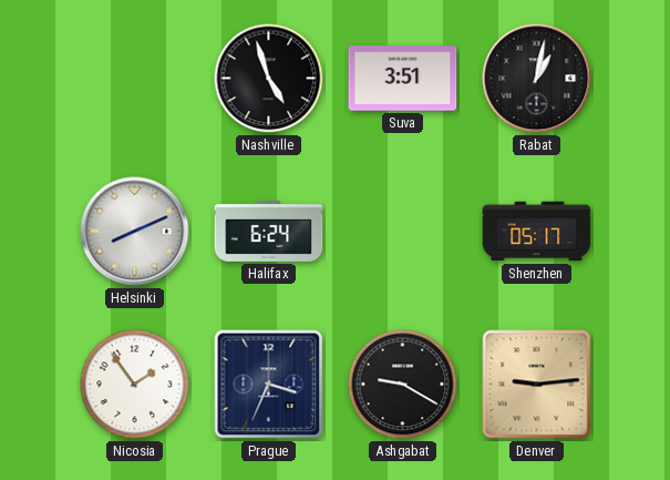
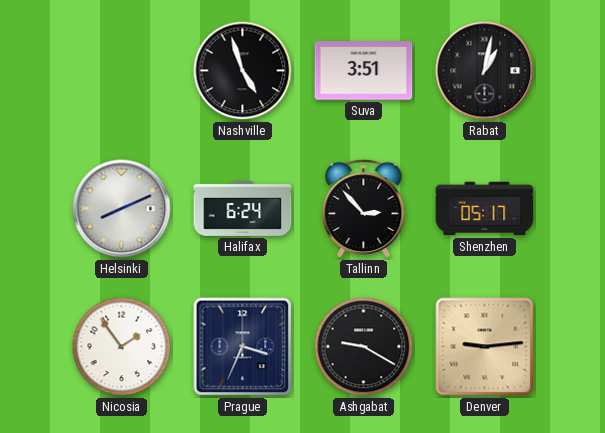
Tallinn: none -> 2:53
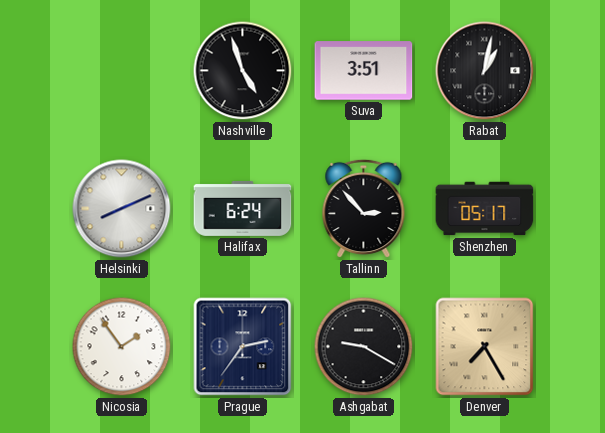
Prague: 3:34 -> 2:36
Denver: 9:14 -> 7:25
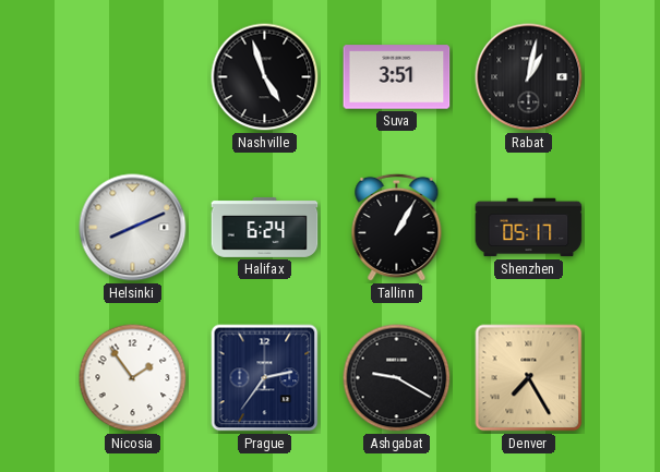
Tallinn: 2:53 -> 1:05
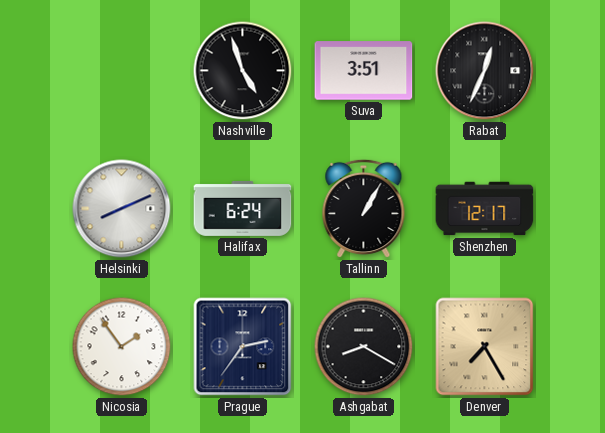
Rabat: 1:02 -> 12:34
Shenzhen: 05:17 -> 12:17
Ashgabat: 9:20 -> 8:20
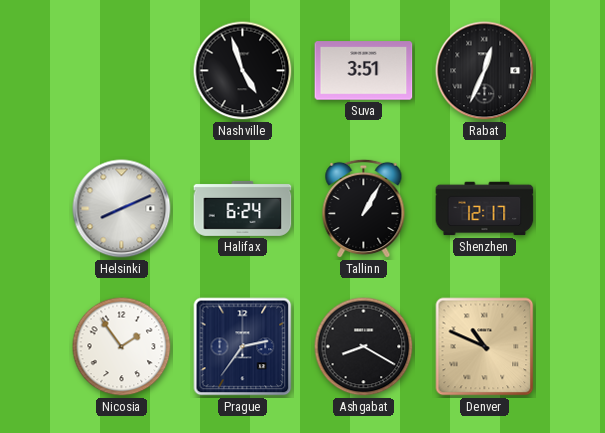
Denver: 7:25 -> 10:49
